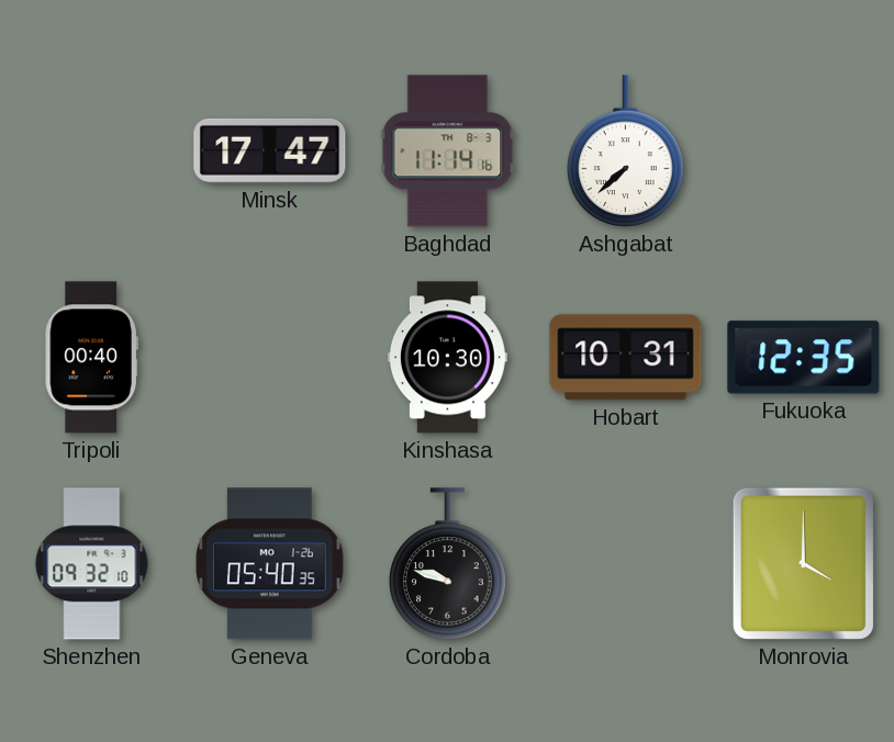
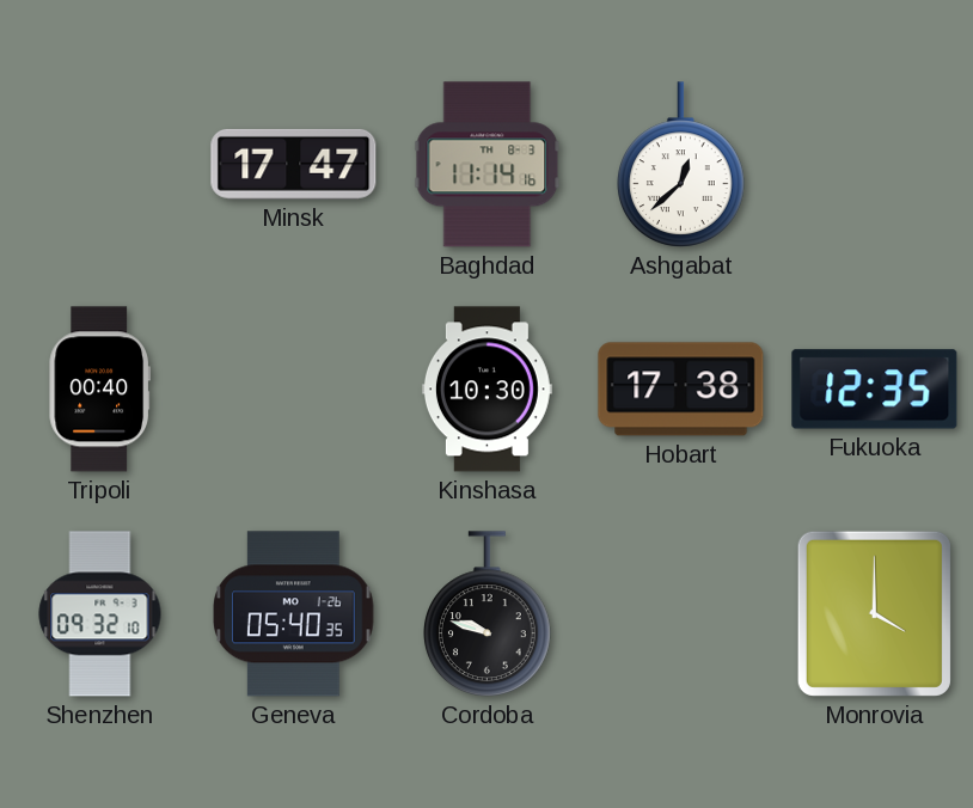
Ashgabat: 7:38 -> 12:38
Hobart: 10:31 -> 17:38
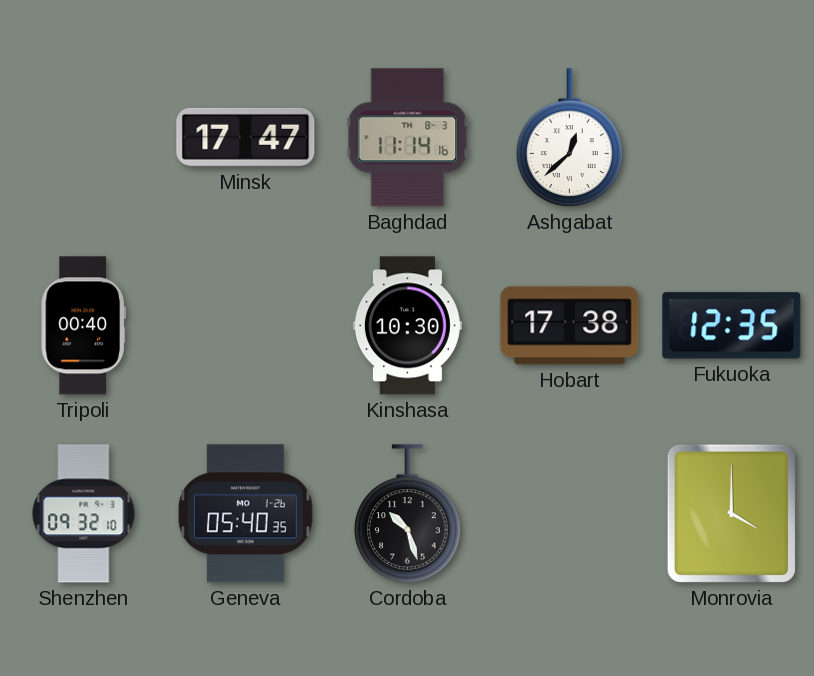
Cordoba: 9:48 -> 10:27
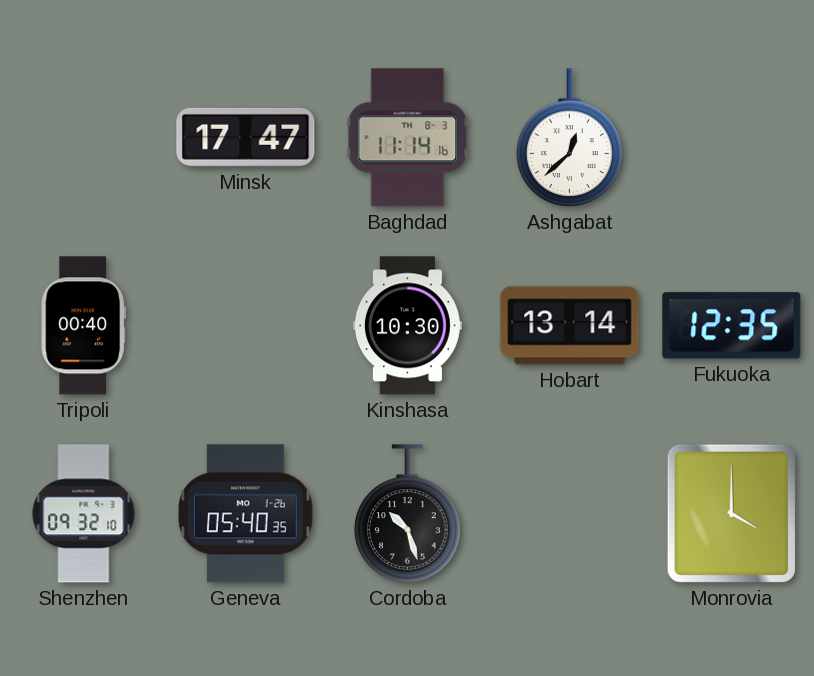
Hobart: 17:38 -> 13:14
